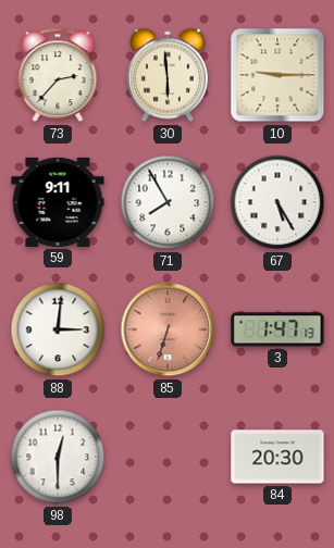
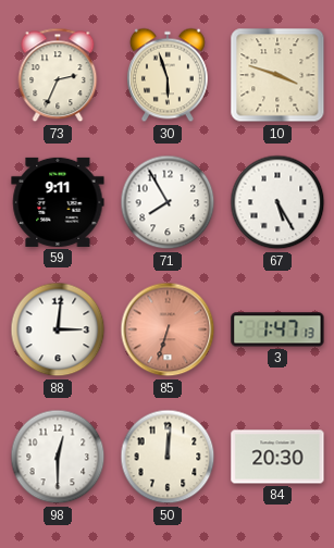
73: 2:37 -> 2:34
30: 5:59 -> 5:57
10: 9:15 -> 3:48
50: none -> 12:01
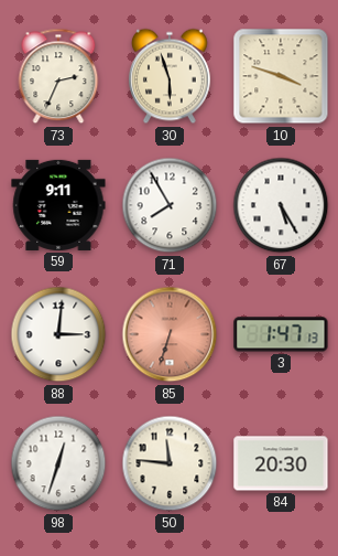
98: 12:30 -> 12:33
50: 12:01 -> 11:46
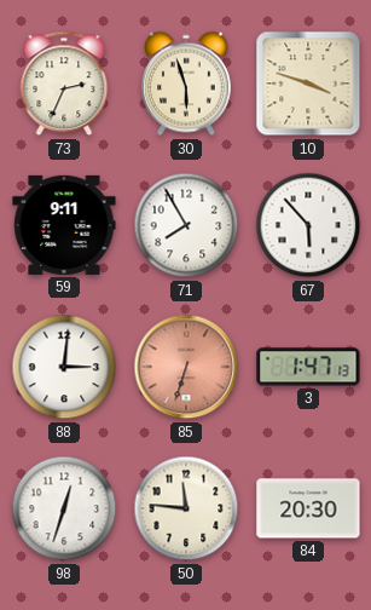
67: 5:25 -> 5:53
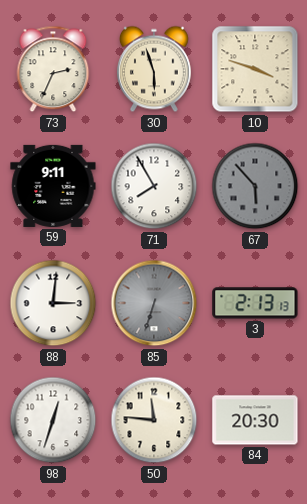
67 dial: white -> grey
85 dial: salmon -> grey
3: 1:47 -> 2:13
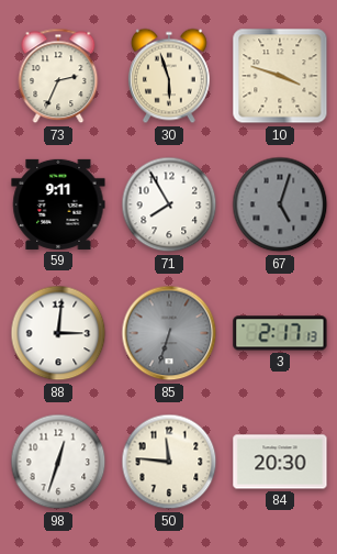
67: 5:53 -> 5:03
3: 2:13 -> 2:17
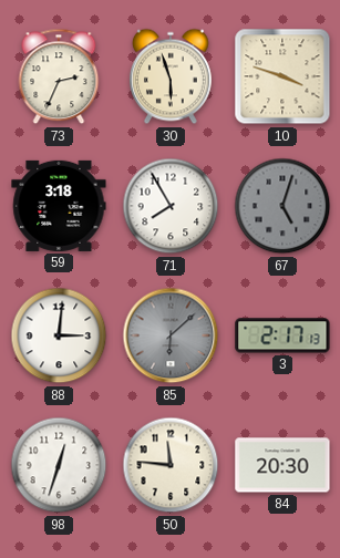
59: 9:11 -> 3:18
85: 6:33 -> 6:08
